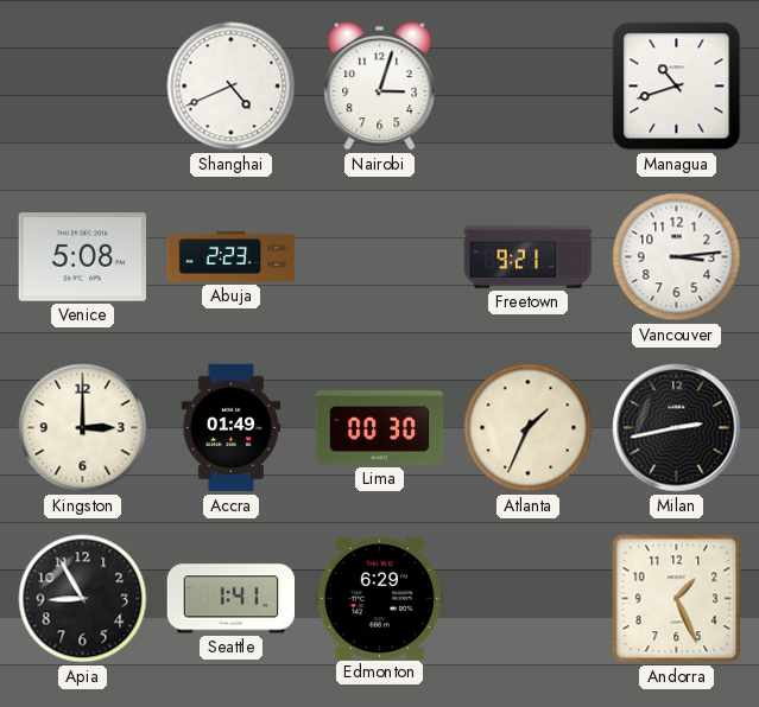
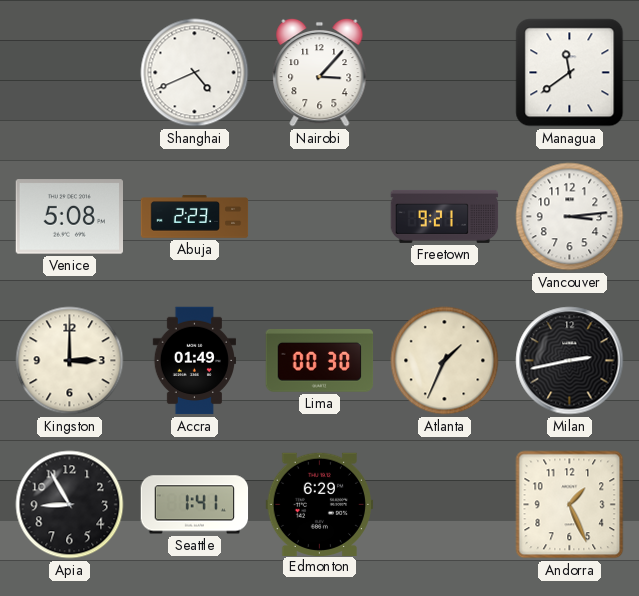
Nairobi: 3:03 -> 3:07
Managua: 10:42 -> 11:39
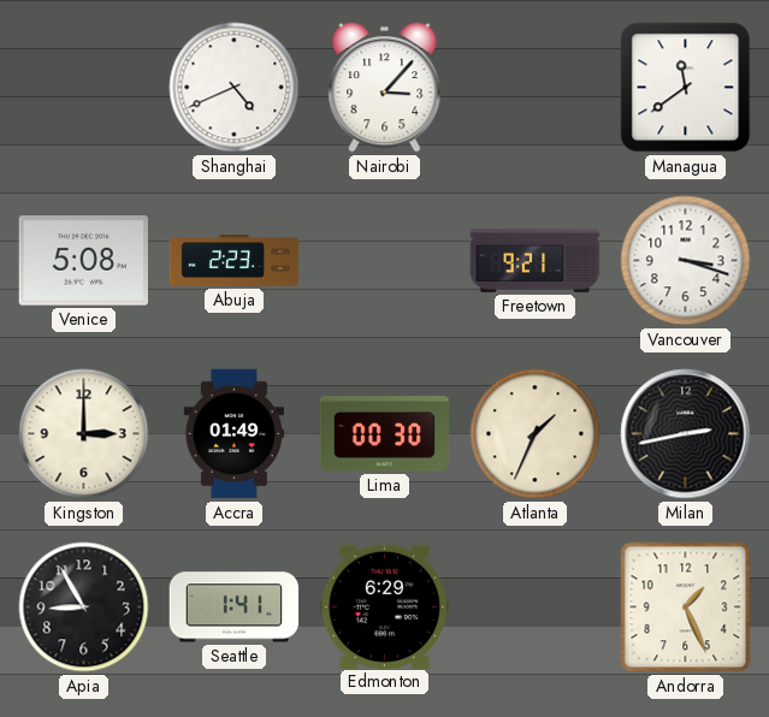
Vancouver: 3:14 -> 3:18
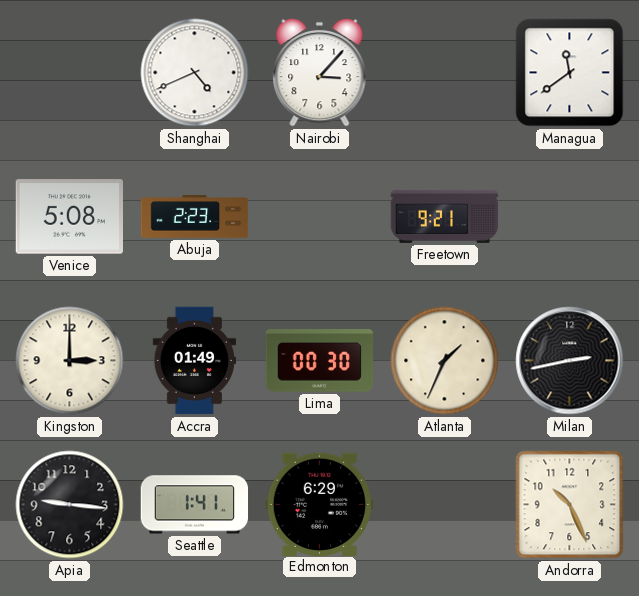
Vancouver: 3:18 -> none
Apia: 8:55 -> 9:16
Andorra: 1:26 -> 10:26
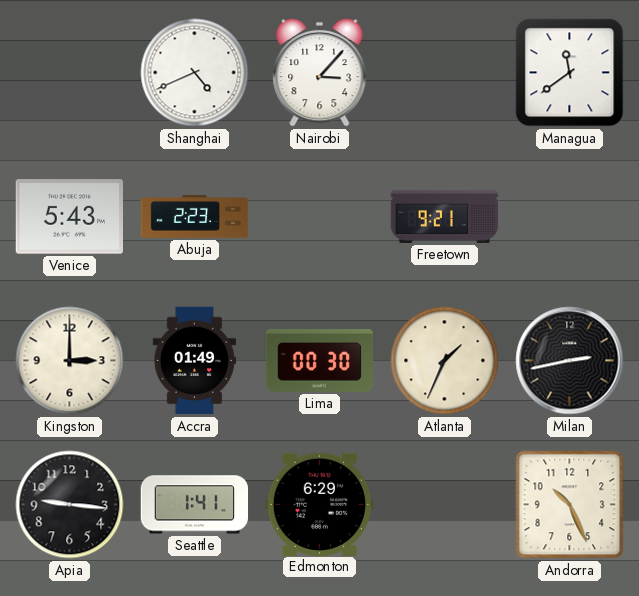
Venice: 5:08 -> 5:43
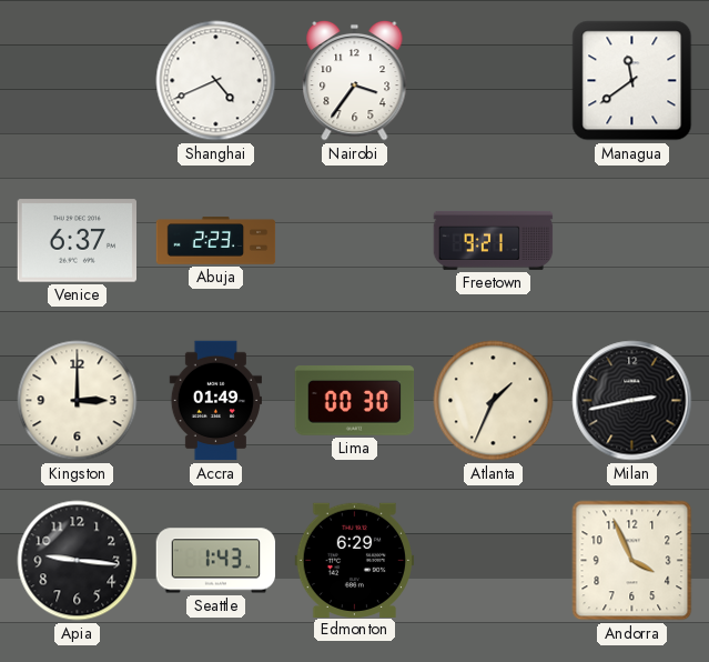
Nairobi: 3:07 -> 3:36
Venice: 5:43 -> 6:37
Seattle: 1:41 -> 1:43
Andorra: 10:26 -> 3:56
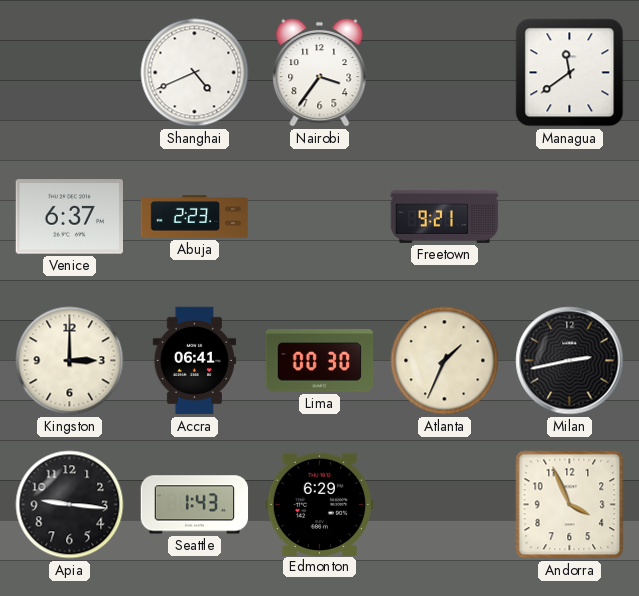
Accra: 01:49 -> 06:41
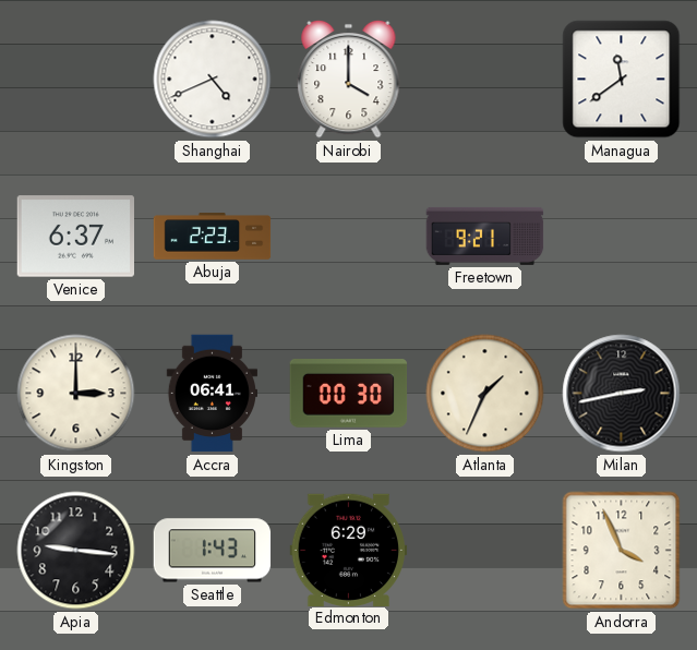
Nairobi: 3:36 -> 4:00
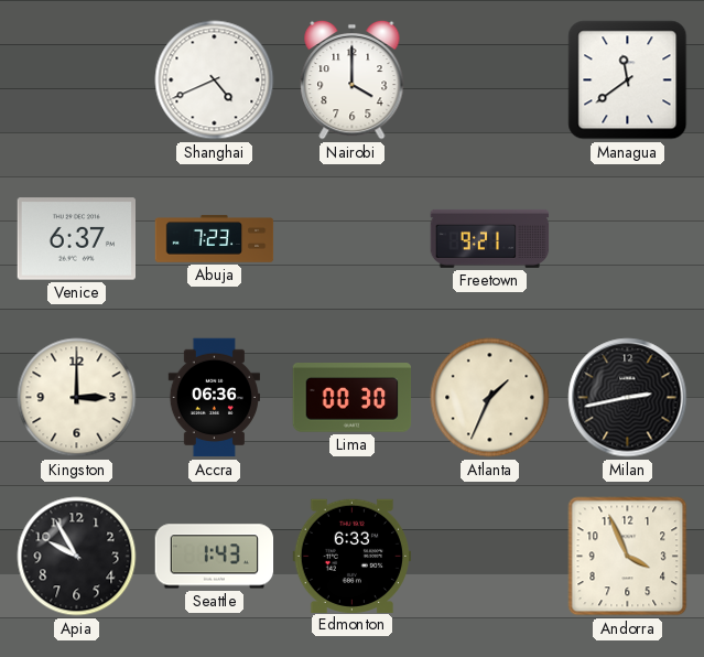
Abuja: 2:23 -> 7:23
Accra: 06:41 -> 06:36
Apia: 9:16 -> 9:55
Edmonton: 6:29 -> 6:33
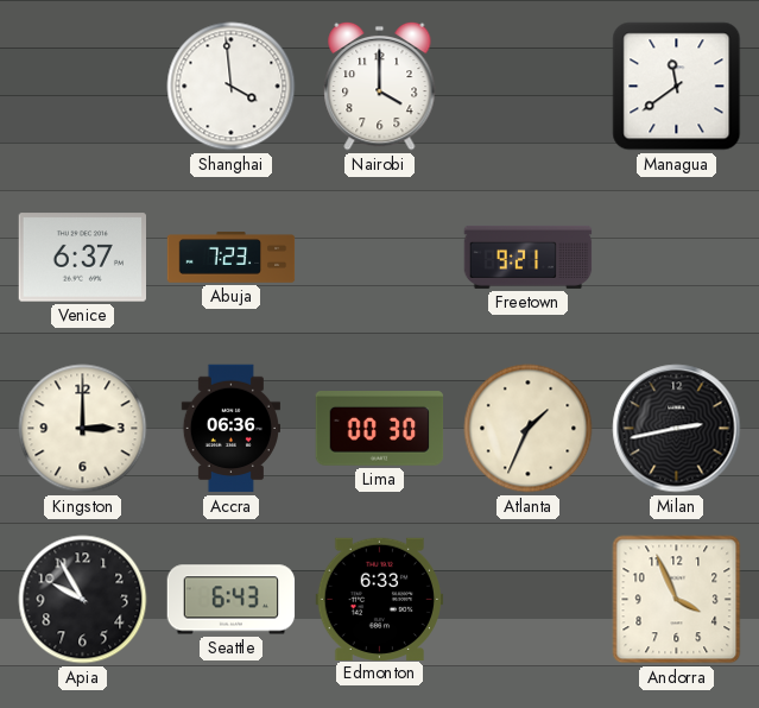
Shanghai: 4:41 -> 3:59
Seattle: 1:43 -> 6:43
